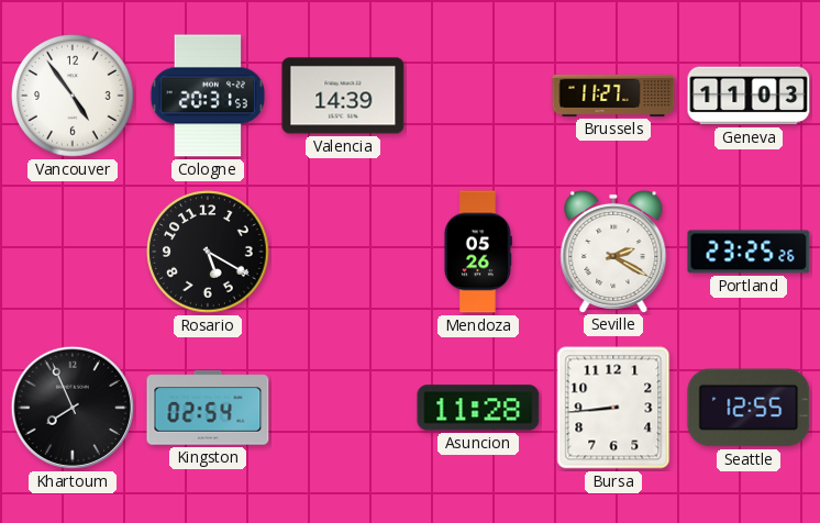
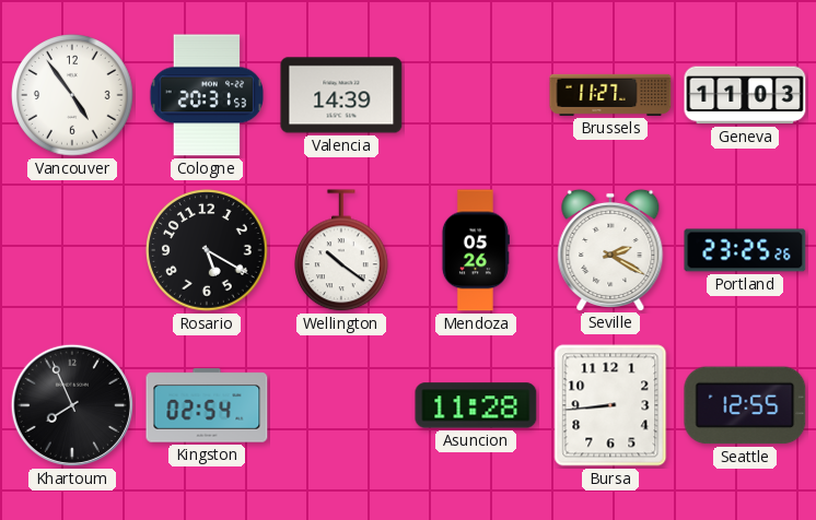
Wellington: none -> 10:21
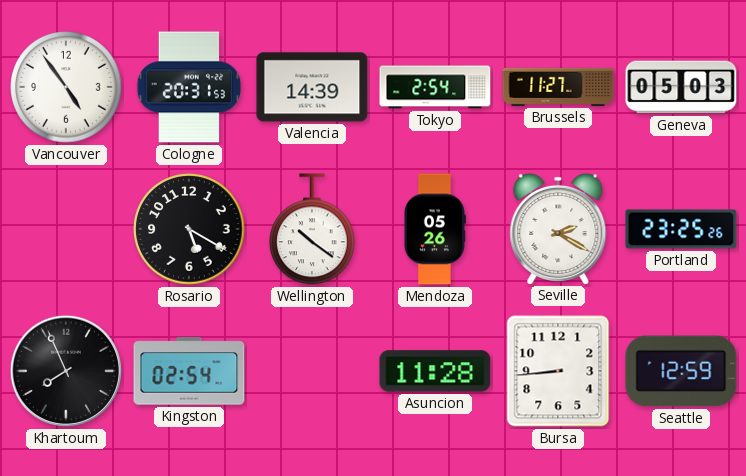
Tokyo: none -> 2:54
Geneva: 11:03 -> 05:03
Seattle: 12:55 -> 12:59
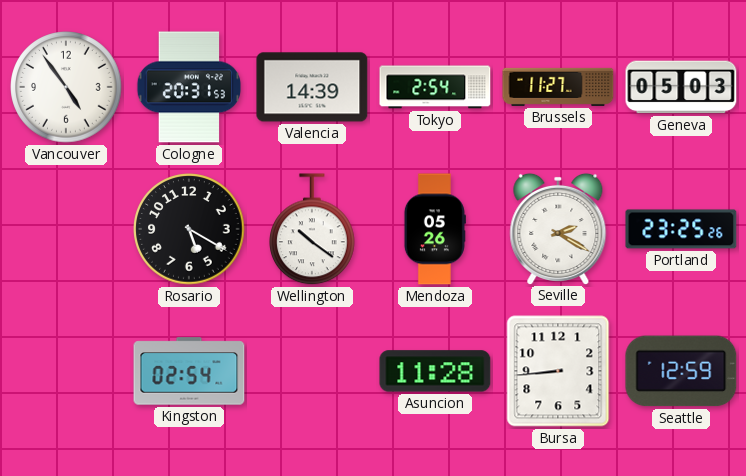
Khartoum: 7:56 -> none
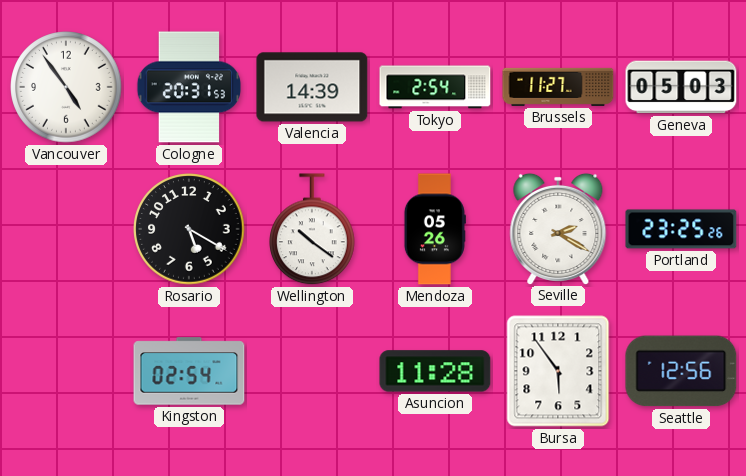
Bursa: 8:44 -> 5:54
Seattle: 12:59 -> 12:56
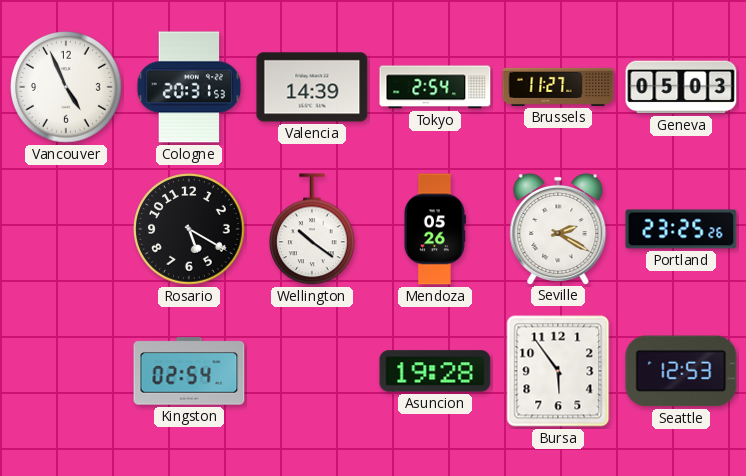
Vancouver: 4:54 -> 4:56
Asuncion: 11:28 -> 19:28
Seattle: 12:56 -> 12:53
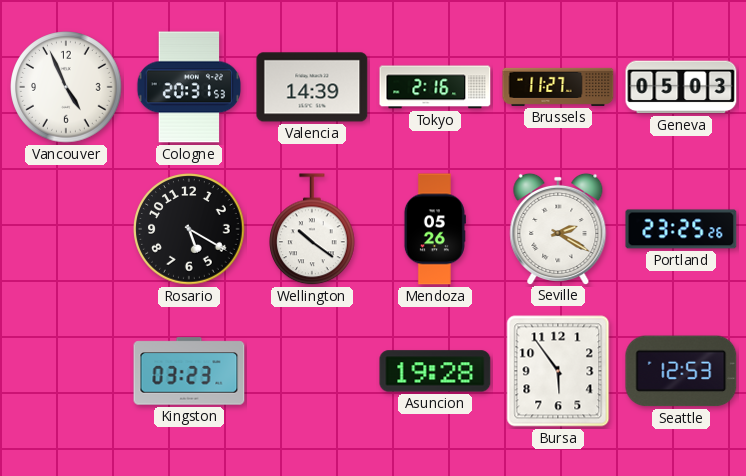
Tokyo: 2:54 -> 2:16
Kingston: 02:54 -> 03:23
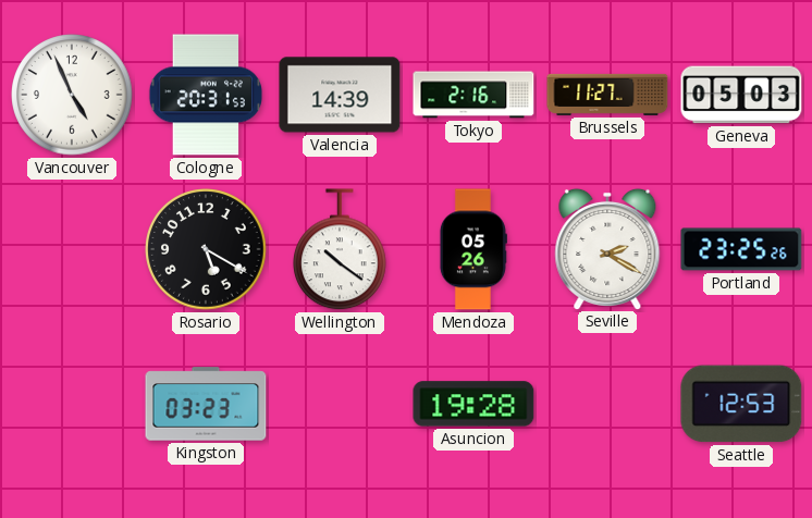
Bursa: 5:54 -> none
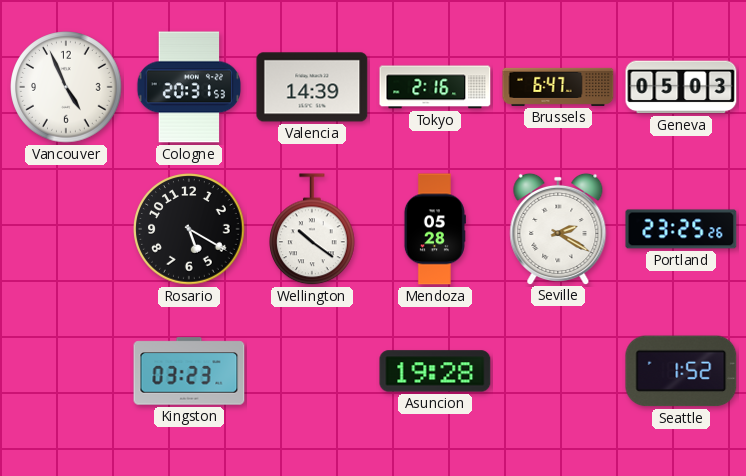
Brussels: 11:27 -> 6:47
Mendoza: 05:26 -> 05:28
Seattle: 12:53 -> 1:52
